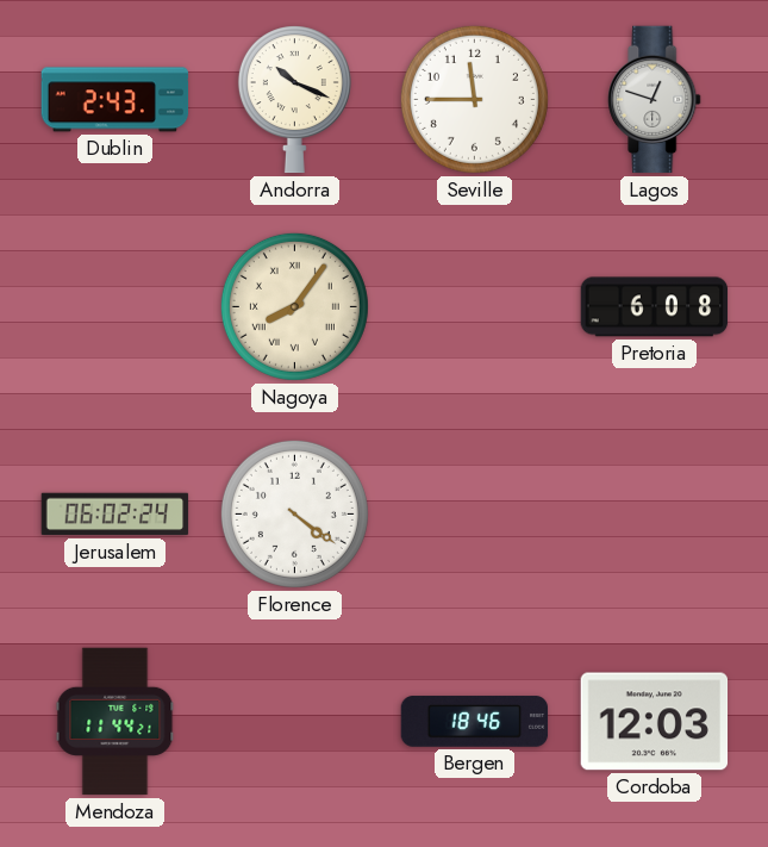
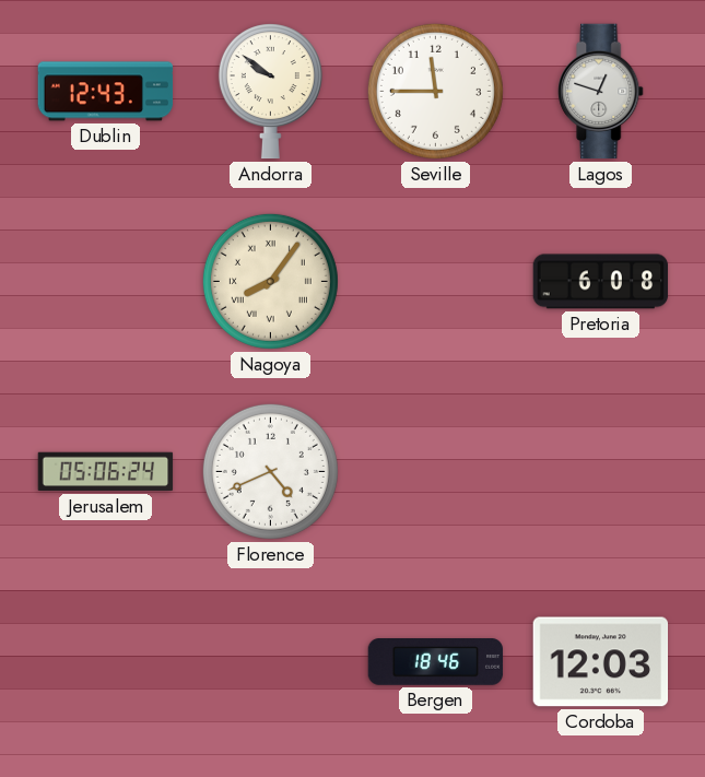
Dublin: 2:43 -> 12:43
Andorra: 10:19 -> 9:51
Jerusalem: 06:02 -> 05:06
Florence: 4:21 -> 4:41
Mendoza: 11:44 -> none
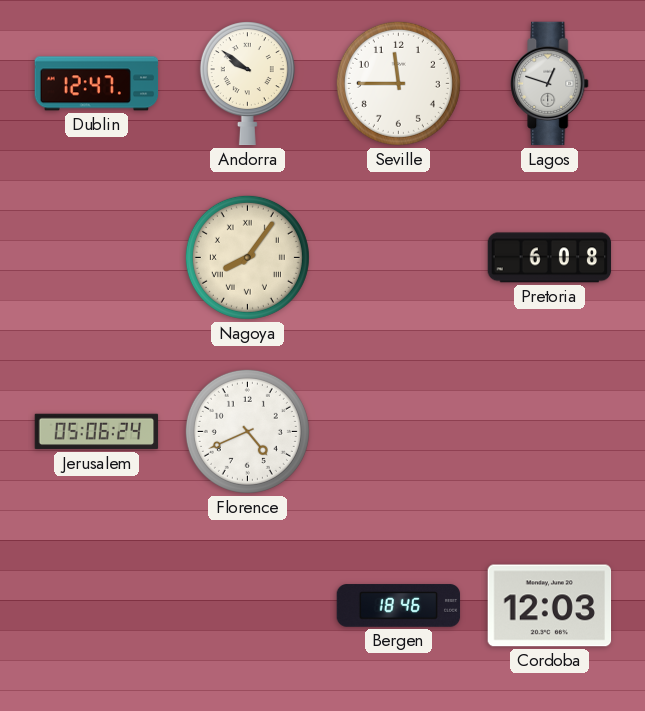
Dublin: 12:43 -> 12:47
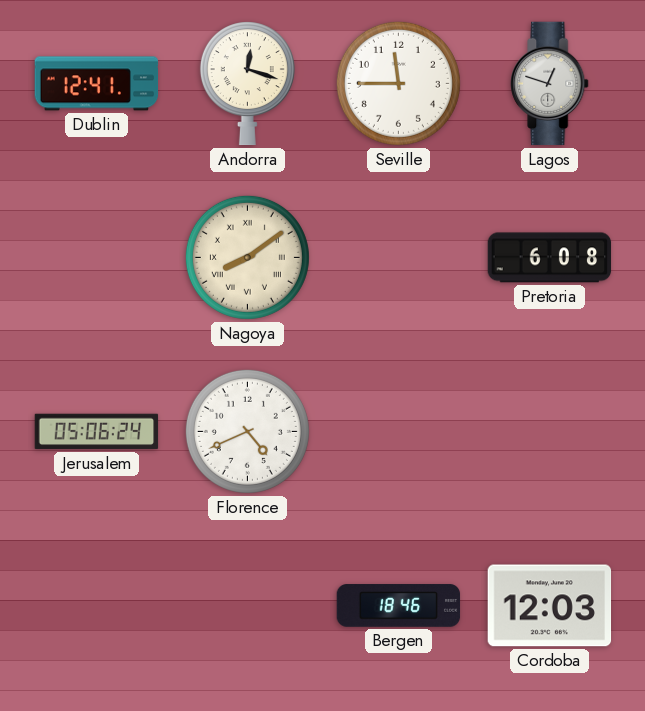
Dublin: 12:47 -> 12:41
Andorra: 9:51 -> 12:18
Nagoya: 8:06 -> 8:09
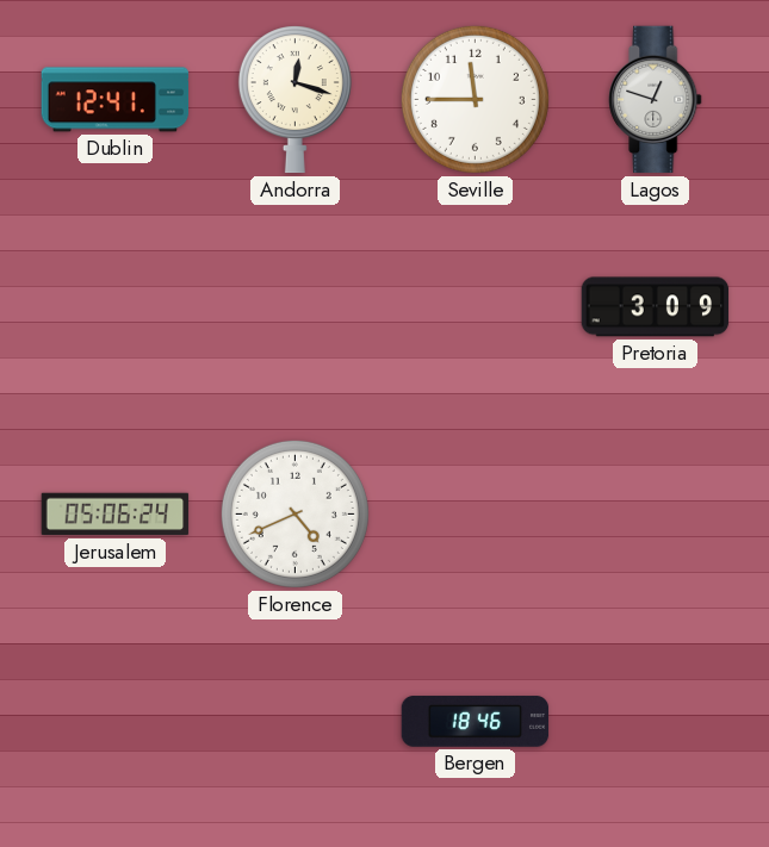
Nagoya: 8:09 -> none
Pretoria: 6:08 -> 3:09
Cordoba: 12:03 -> none
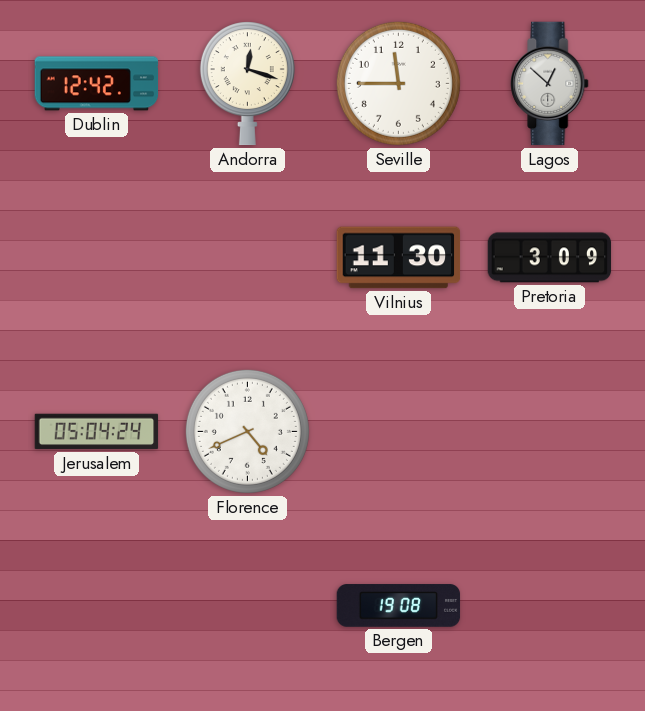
Dublin: 12:41 -> 12:42
Lagos: 12:48 -> 12:52
Vilnius: none -> 11:30
Jerusalem: 05:06 -> 05:04
Bergen: 18:46 -> 19:08
